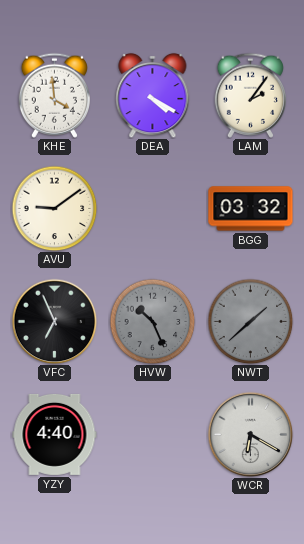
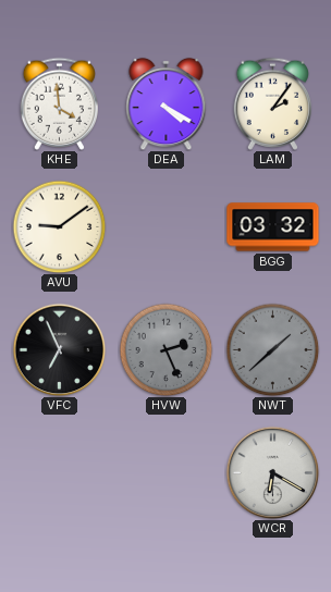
HVW: 10:26 -> 2:26
YZY: 4:40 -> none
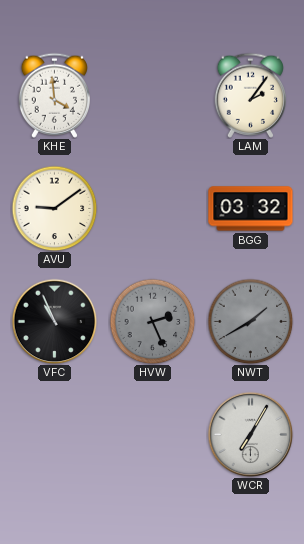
DEA: 4:20 -> none
VFC: 6:56 -> 10:56
NWT: 1:38 -> 1:40
WCR: 6:20 -> 7:05
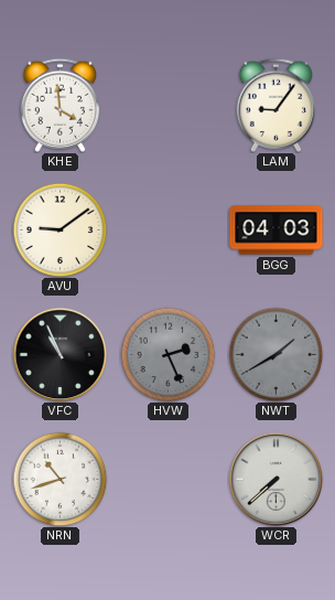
LAM: 2:06 -> 9:06
BGG: 03:32 -> 04:03
NRN: none -> 10:42
WCR: 7:05 -> 7:38
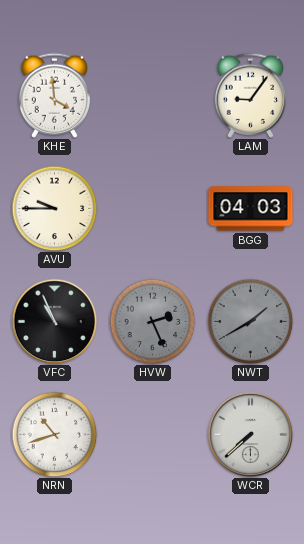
AVU: 9:09 -> 9:45
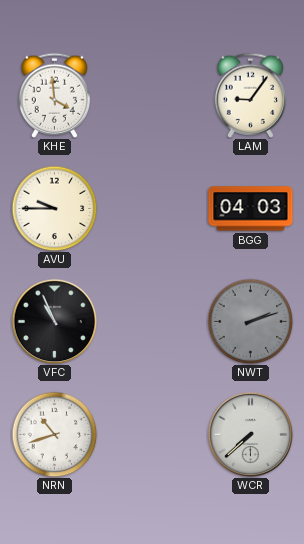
HVW: 2:26 -> none
NWT: 1:40 -> 2:12
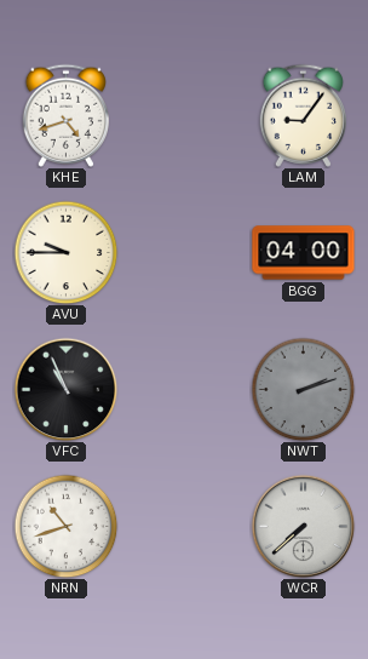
KHE: 3:59 -> 4:42
BGG: 04:03 -> 04:00
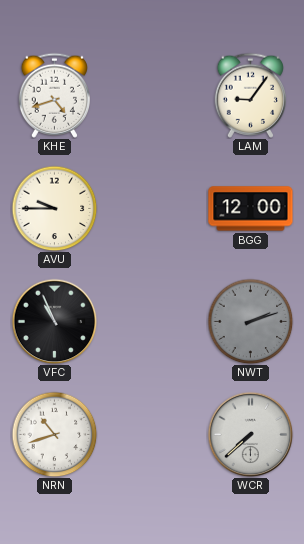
BGG: 04:00 -> 12:00
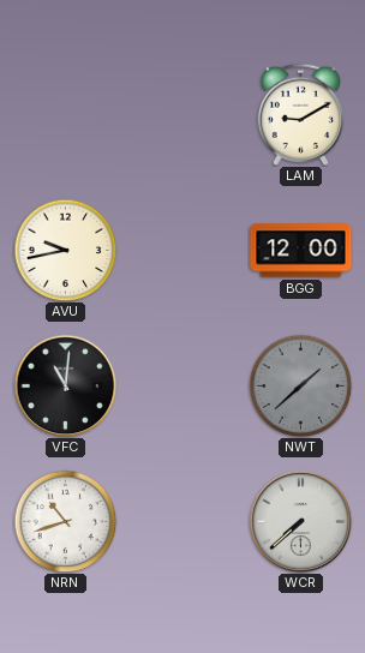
KHE: 4:42 -> none
LAM: 9:06 -> 9:10
AVU: 9:45 -> 9:43
VFC: 10:56 -> 11:01
NWT: 2:12 -> 1:38
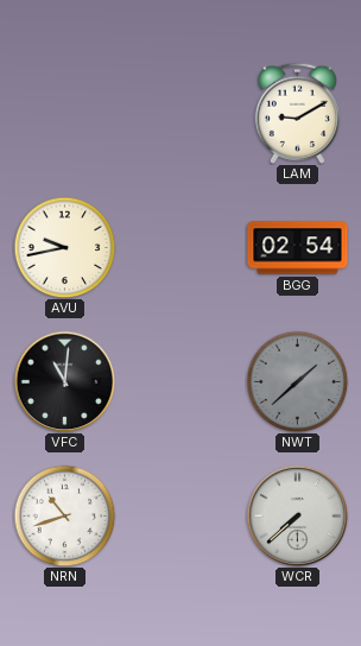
BGG: 12:00 -> 02:54
